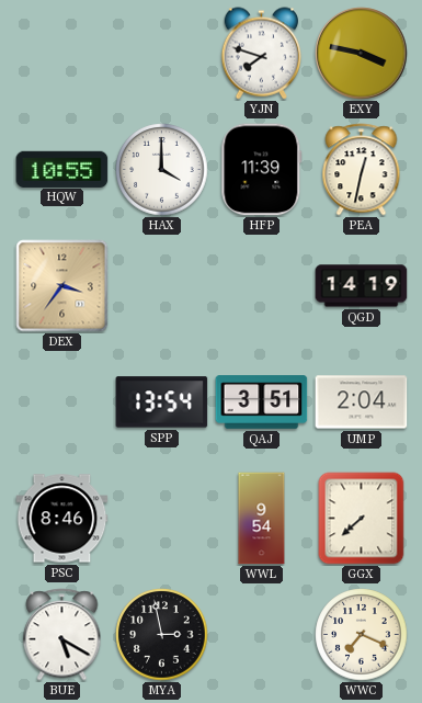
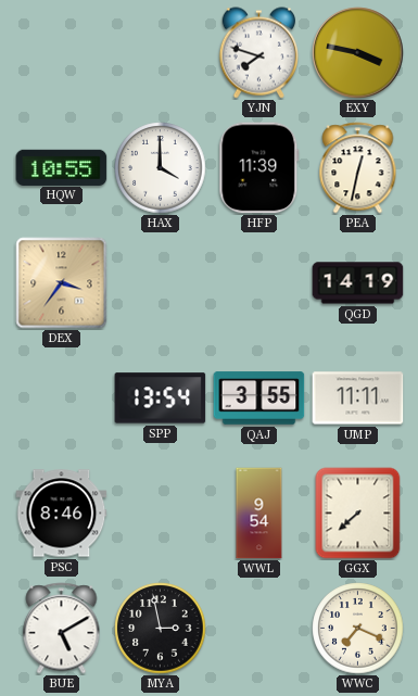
QAJ: 3:51 -> 3:55
UMP: 2:04 -> 11:11
BUE: 5:20 -> 5:10
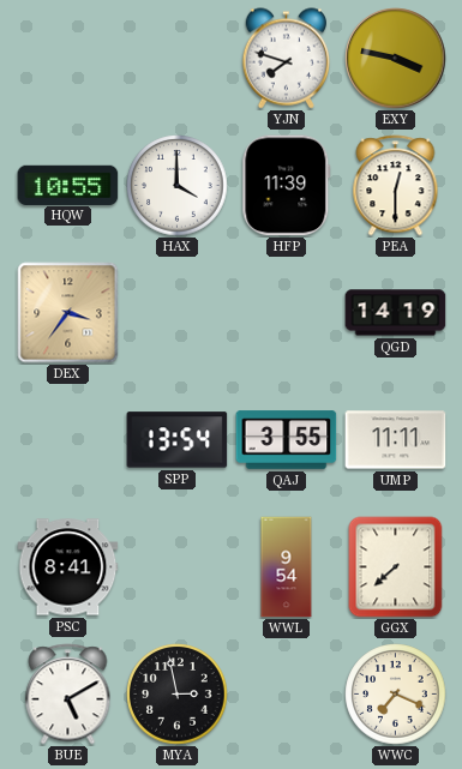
PEA: 12:32 -> 12:30
PSC: 8:46 -> 8:41
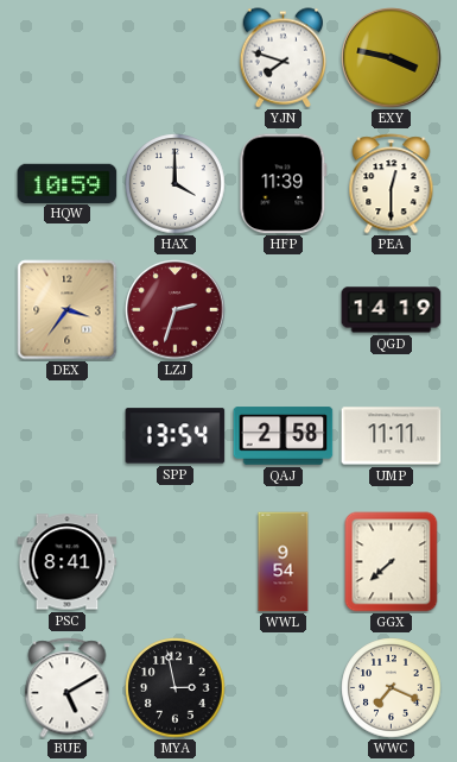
HQW: 10:55 -> 10:59
LZJ: none -> 2:33
QAJ: 3:55 -> 2:58
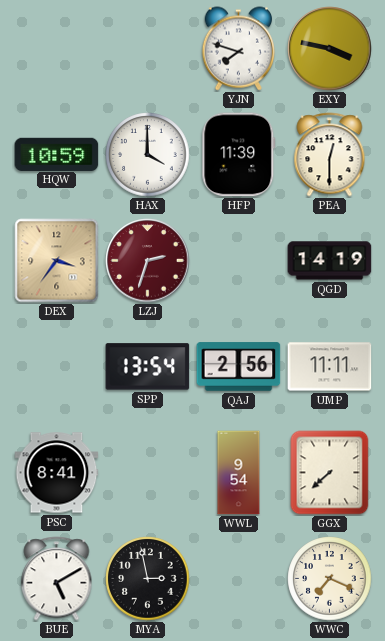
QAJ: 2:58 -> 2:56
